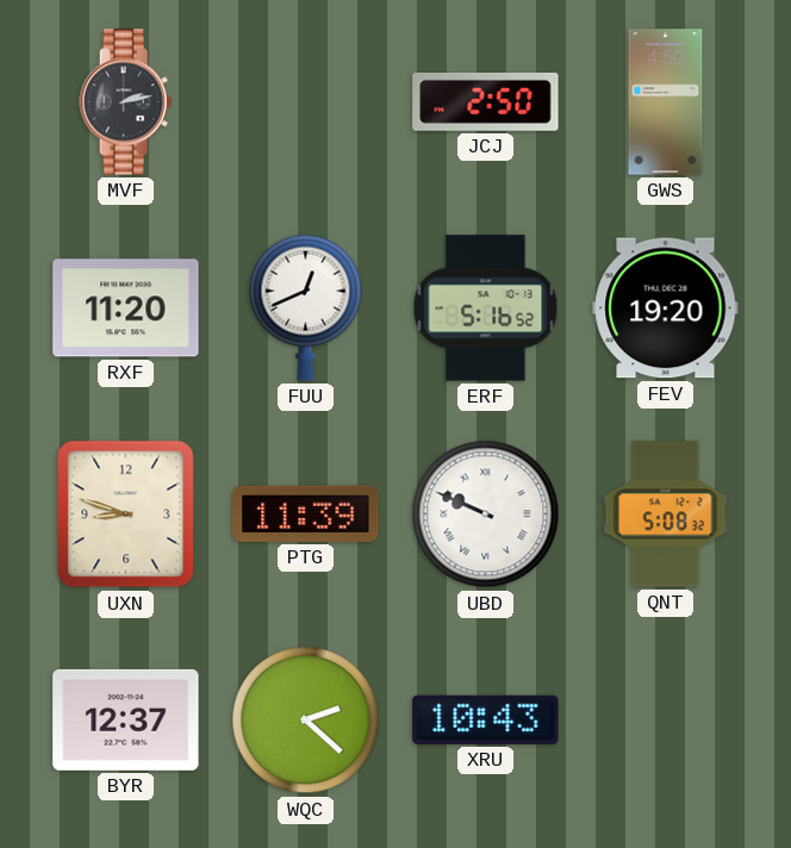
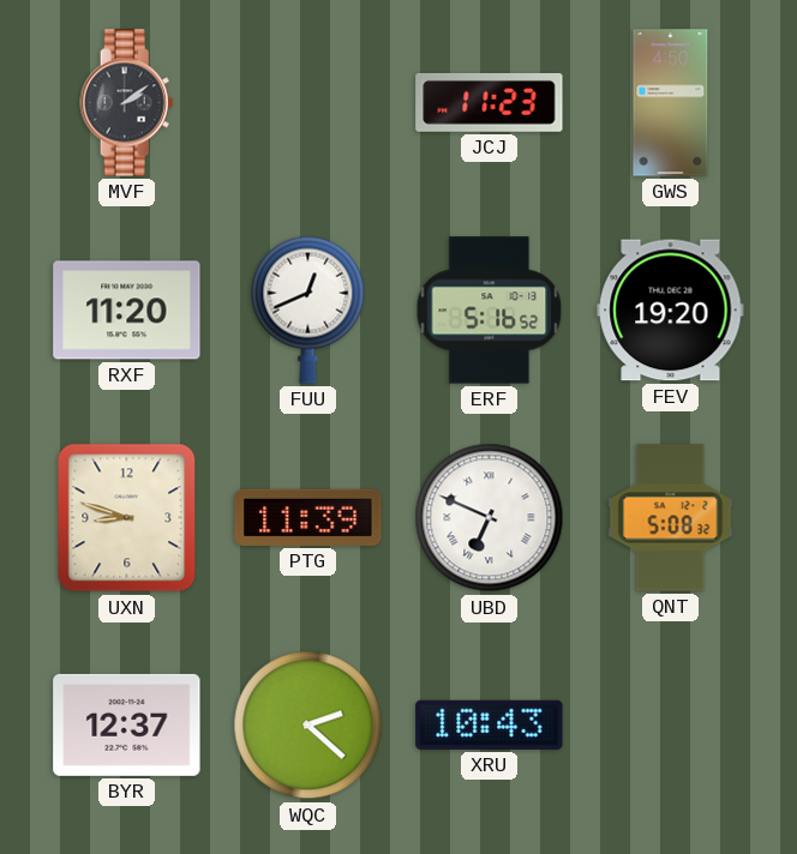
MVF: 2:13 -> 2:09
JCJ: 2:50 -> 11:23
UBD: 9:49 -> 6:49
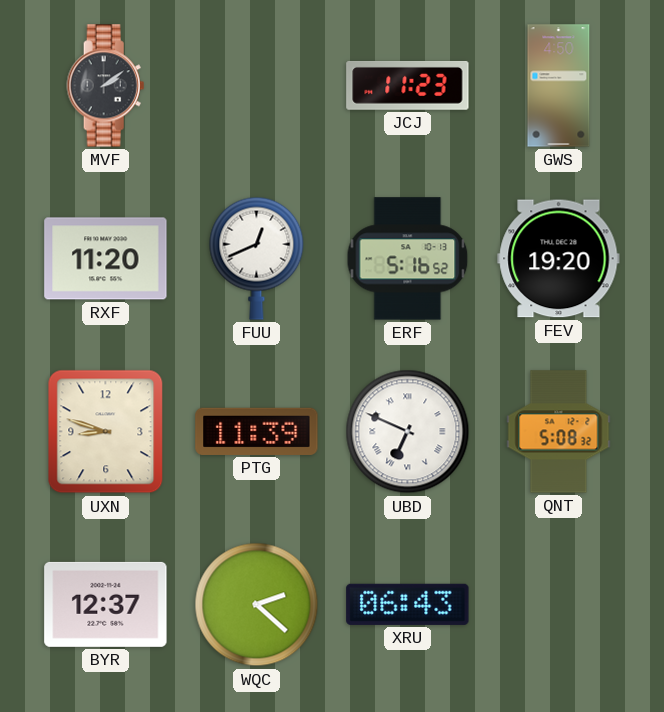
XRU: 10:43 -> 06:43
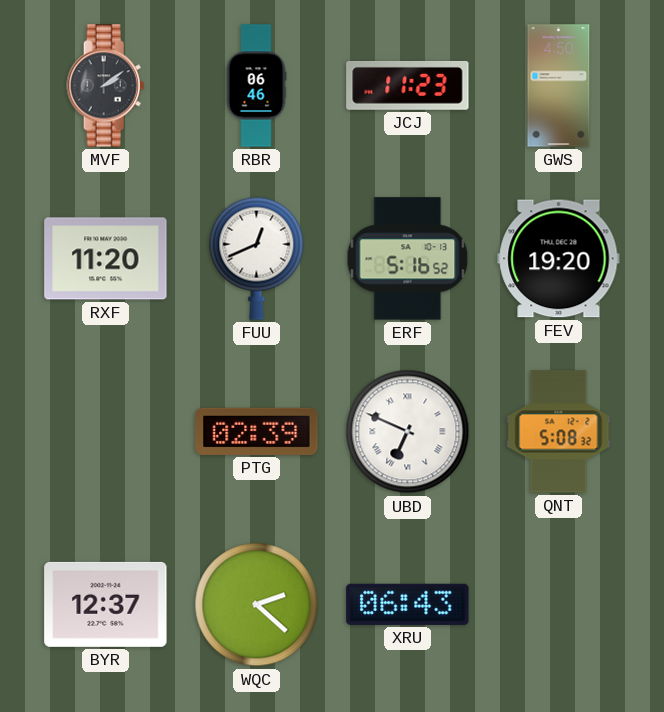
RBR: none -> 06:46
UXN: 8:48 -> none
PTG: 11:39 -> 02:39
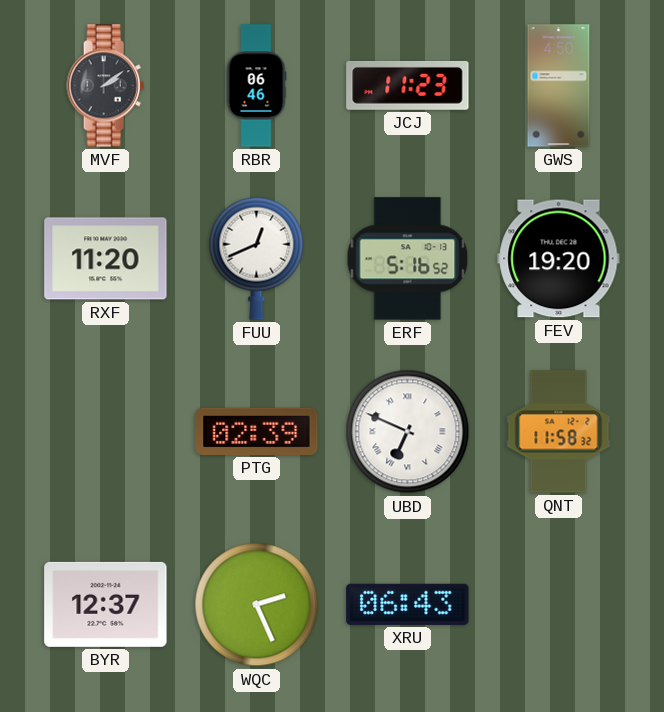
QNT: 5:08 -> 11:58
WQC: 2:22 -> 2:26
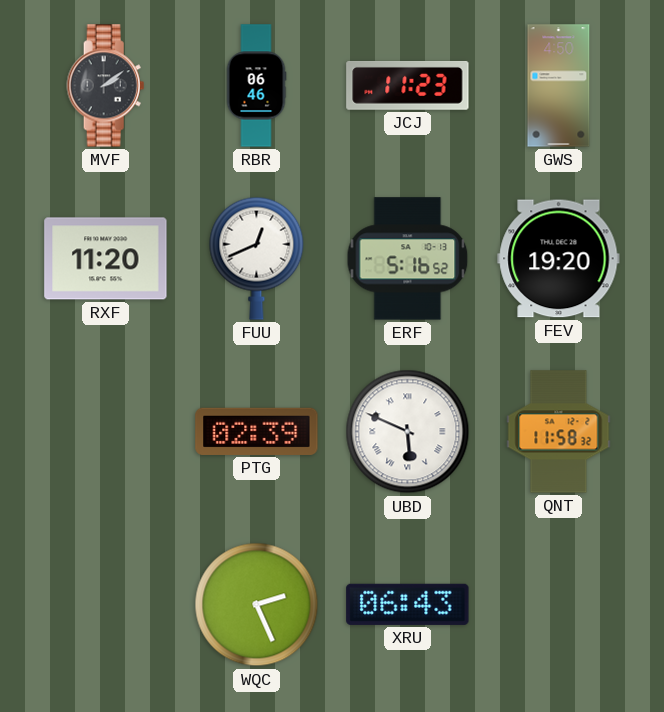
UBD: 6:49 -> 5:49
BYR: 12:37 -> none
